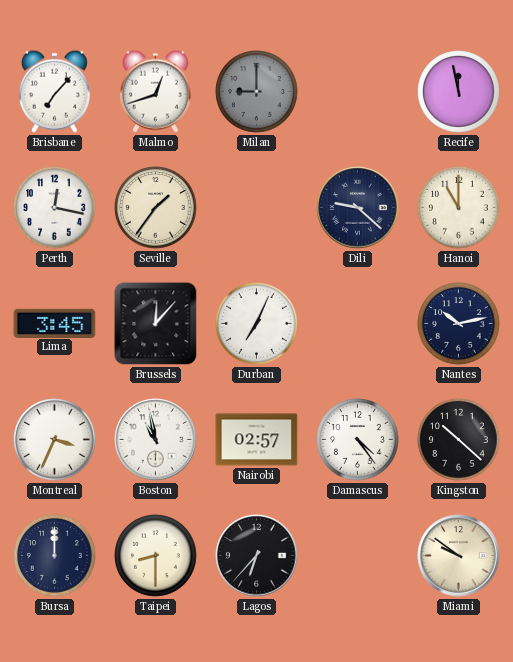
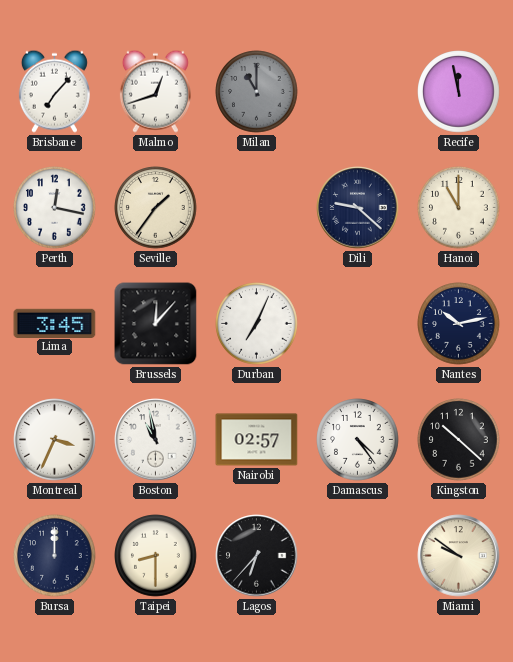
Milan: 9:00 -> 11:00
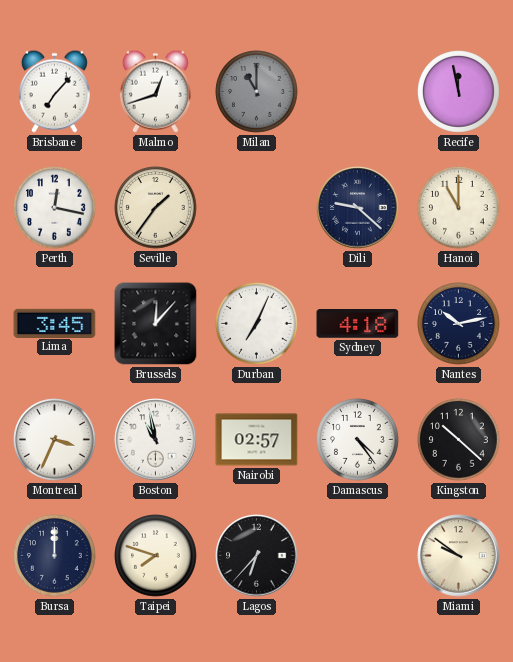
Sydney: none -> 4:18
Taipei: 8:30 -> 7:48
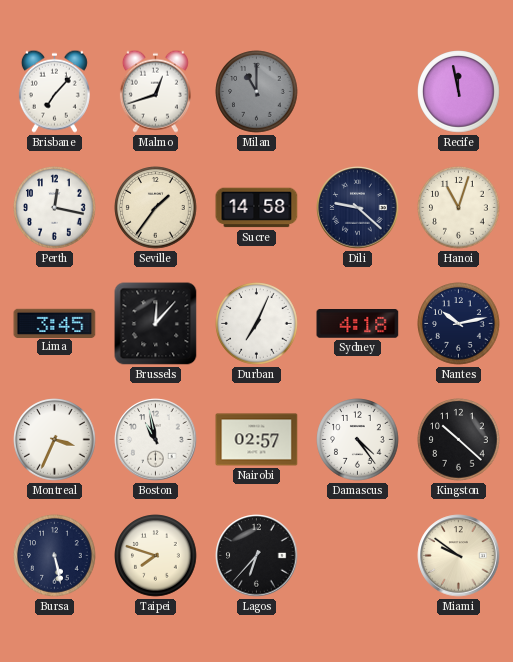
Sucre: none -> 14:58
Hanoi: 11:00 -> 11:03
Bursa: 12:00 -> 5:28
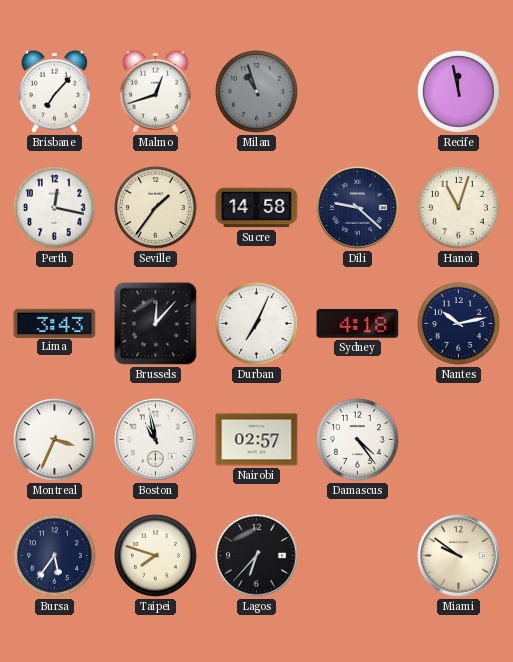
Milan: 11:00 -> 10:57
Lima: 3:45 -> 3:43
Kingston: 10:22 -> none
Bursa: 5:28 -> 5:36
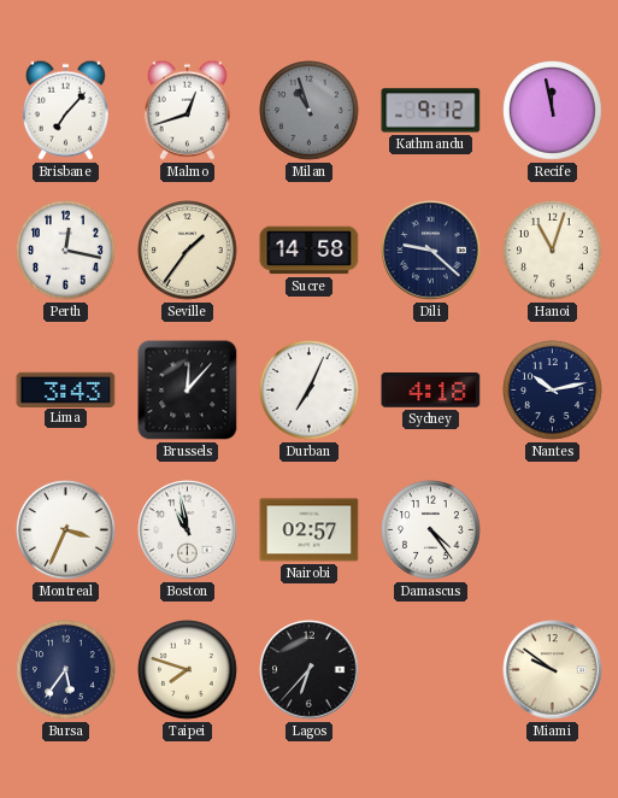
Kathmandu: none -> 9:12
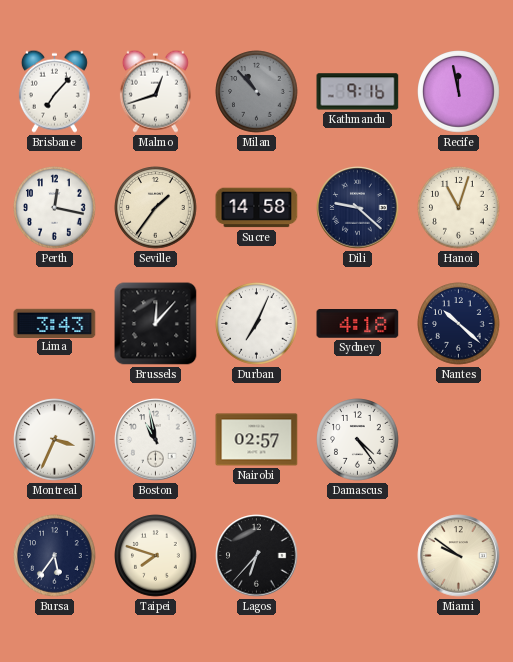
Milan: 10:57 -> 10:53
Kathmandu: 9:12 -> 9:16
Nantes: 10:13 -> 10:22
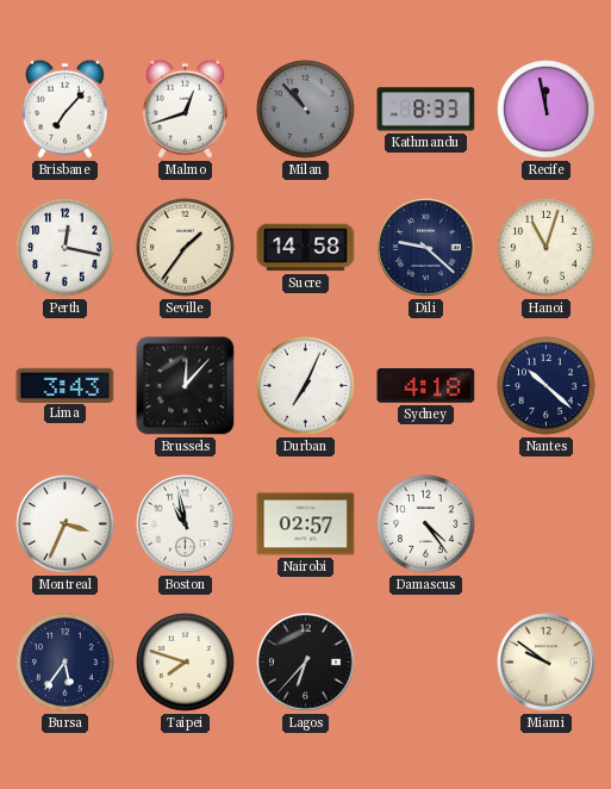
Kathmandu: 9:16 -> 8:33
